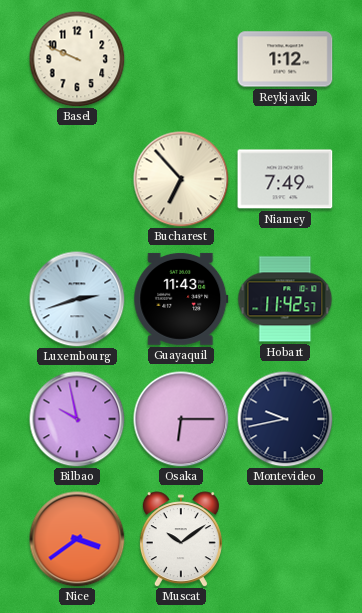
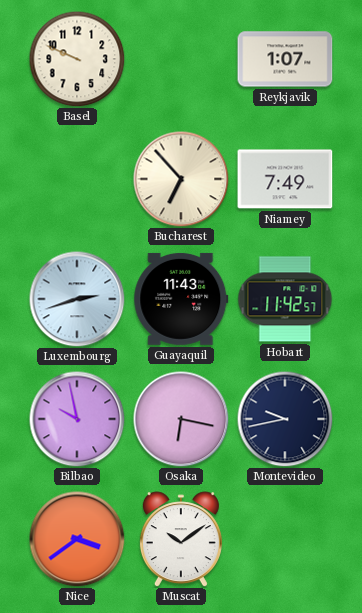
Reykjavik: 1:12 -> 1:07
Osaka: 6:15 -> 6:17
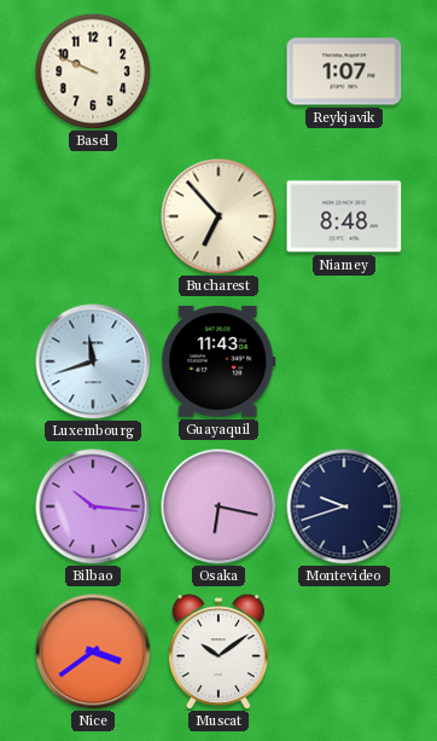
Niamey: 7:49 -> 8:48
Luxembourg: 2:42 -> 11:42
Hobart: 11:42 -> none
Bilbao: 9:58 -> 10:16
Montevideo: 9:43 -> 9:42
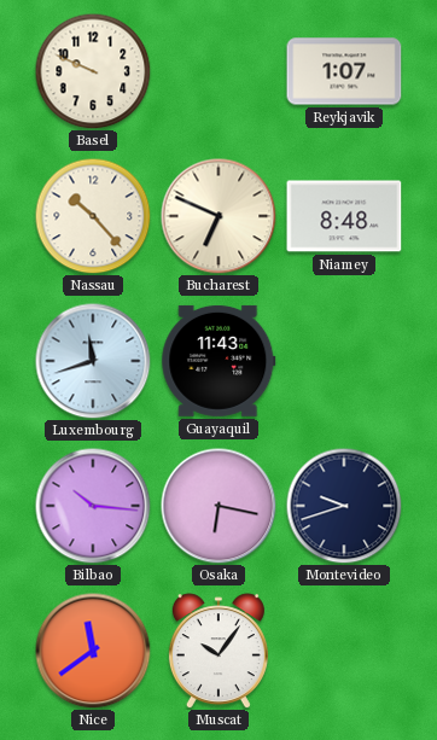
Nassau: none -> 10:23
Bucharest: 6:53 -> 6:49
Nice: 3:39 -> 11:39
Muscat: 10:09 -> 10:06
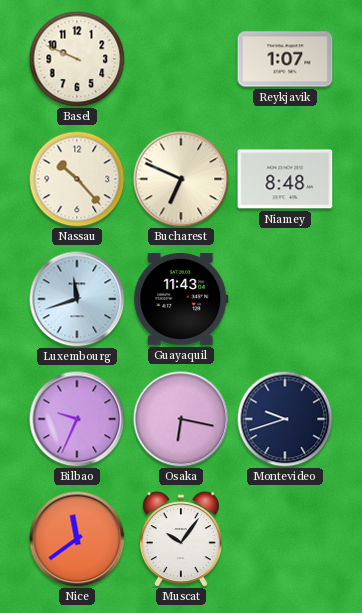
Bilbao: 10:16 -> 9:34
